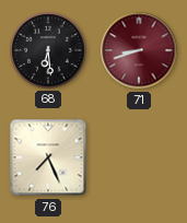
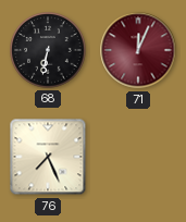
68: 6:29 -> 6:32
71: 8:42 -> 12:04
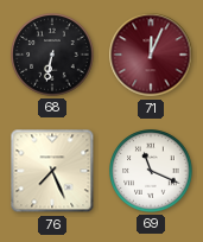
69: none -> 11:19
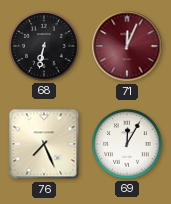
69: 11:19 -> 12:05
